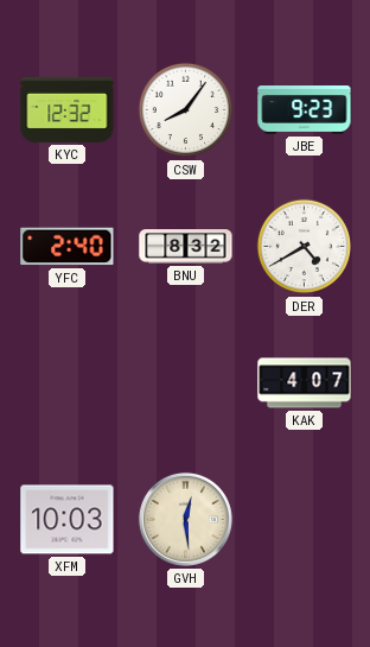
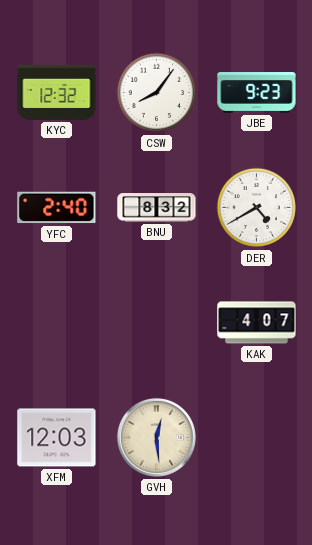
XFM: 10:03 -> 12:03
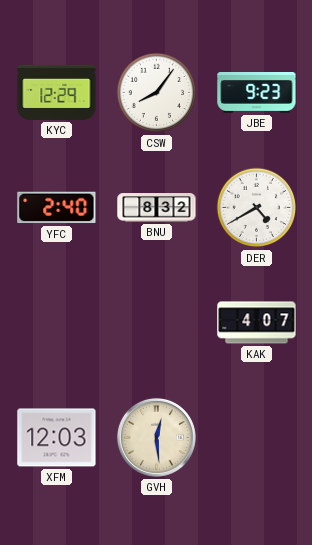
KYC: 12:32 -> 12:29
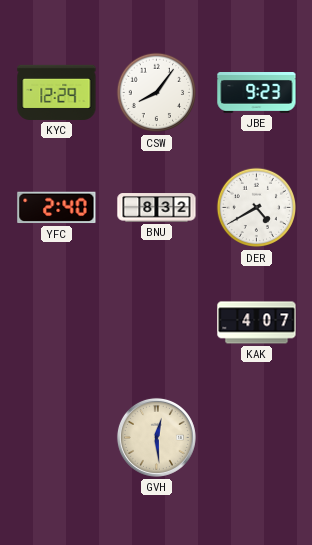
XFM: 12:03 -> none
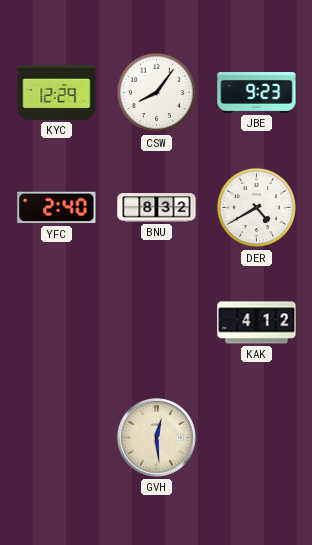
KAK: 4:07 -> 4:12
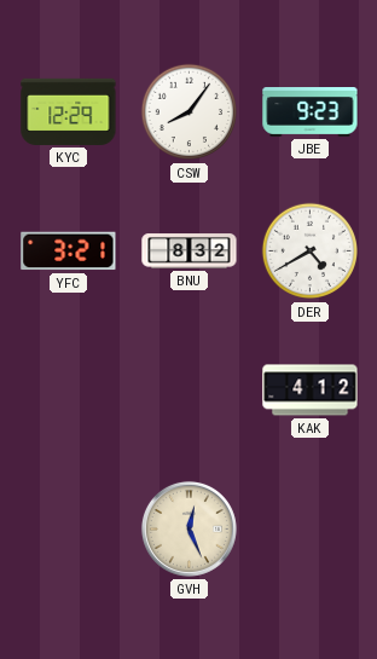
YFC: 2:40 -> 3:21
GVH: 12:29 -> 12:26
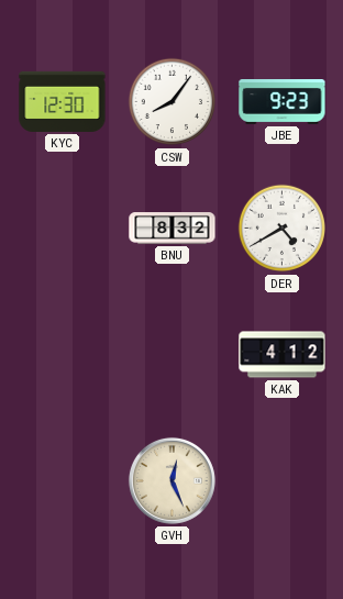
KYC: 12:29 -> 12:30
YFC: 3:21 -> none
